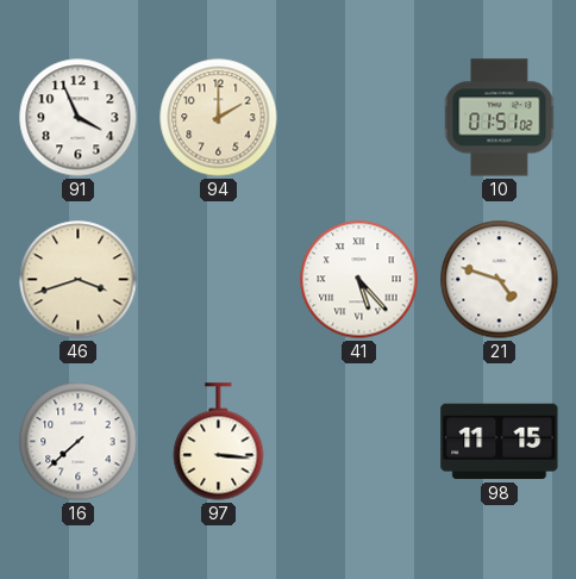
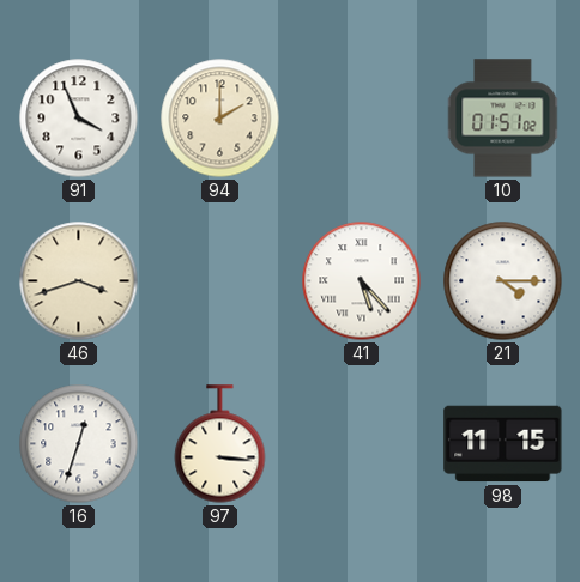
21: 4:48 -> 4:15
16: 7:38 -> 12:33
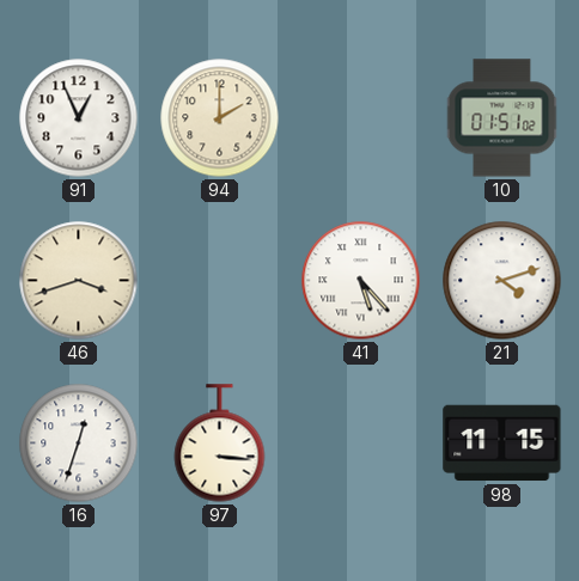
91: 3:56 -> 12:56
21: 4:15 -> 4:12
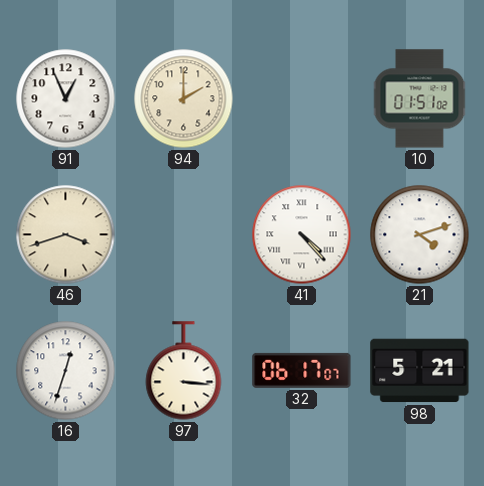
41: 5:23 -> 4:23
32: none -> 06:17
98: 11:15 -> 5:21
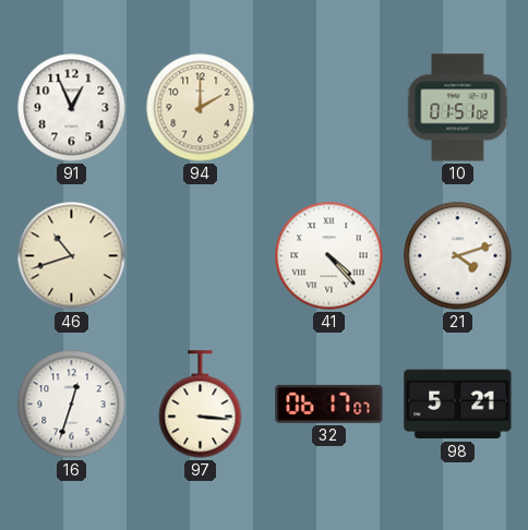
46: 3:42 -> 10:42
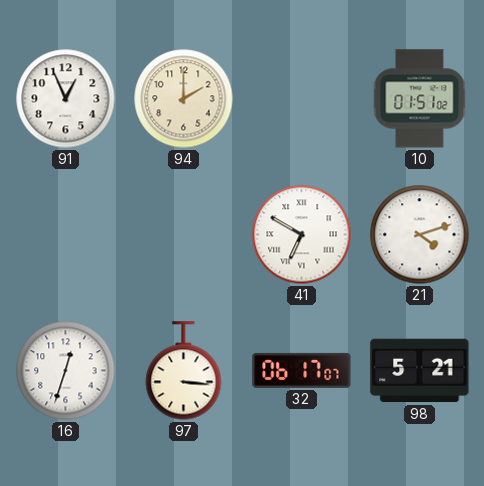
46: 10:42 -> none
41: 4:23 -> 6:50
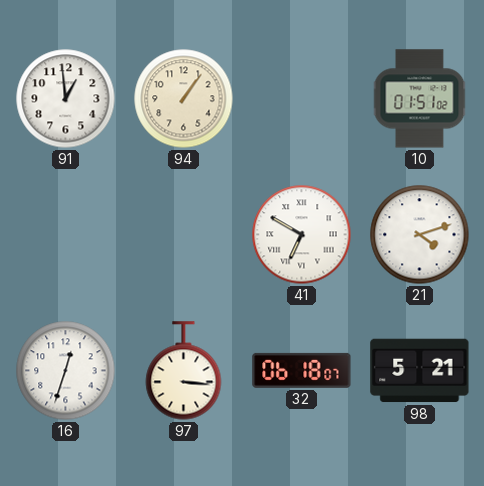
91: 12:56 -> 12:59
94: 2:00 -> 1:06
32: 06:17 -> 06:18
